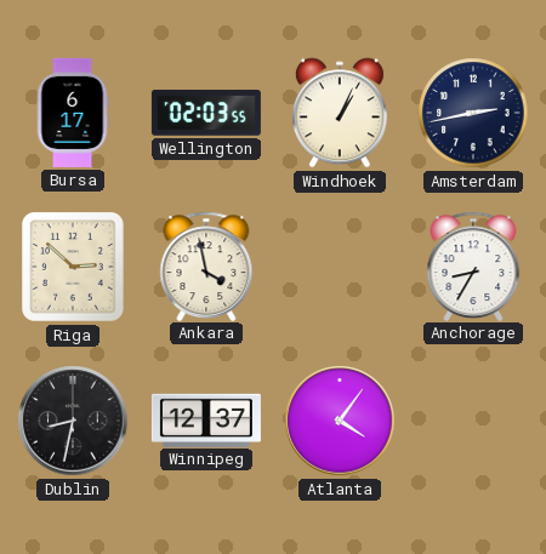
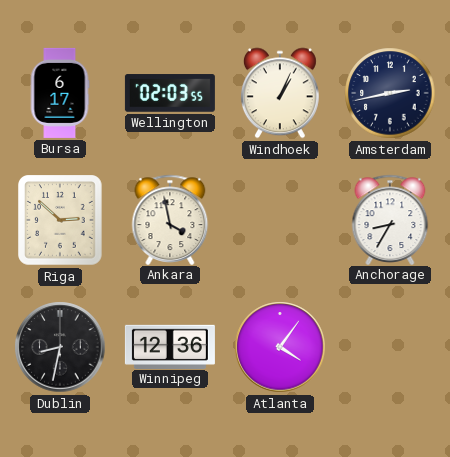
Winnipeg: 12:37 -> 12:36
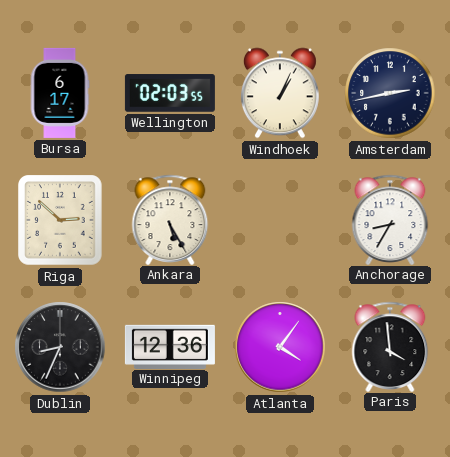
Ankara: 3:58 -> 5:25
Dublin: 8:32 -> 8:34
Paris: none -> 3:59
